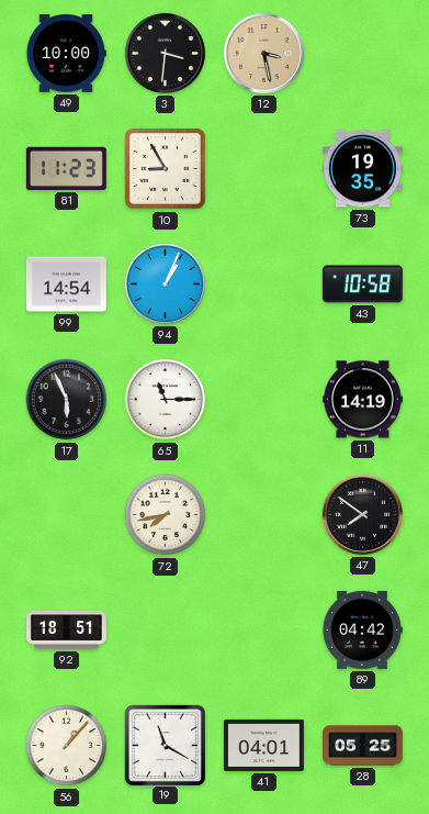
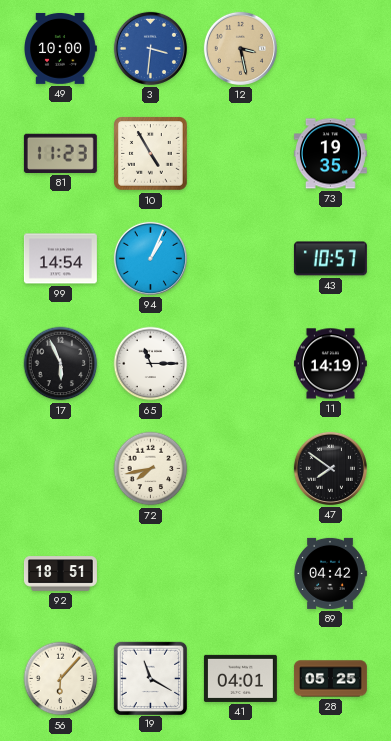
3 dial: black -> blue
10: 8:55 -> 4:55
43: 10:58 -> 10:57
56: 1:07 -> 6:07
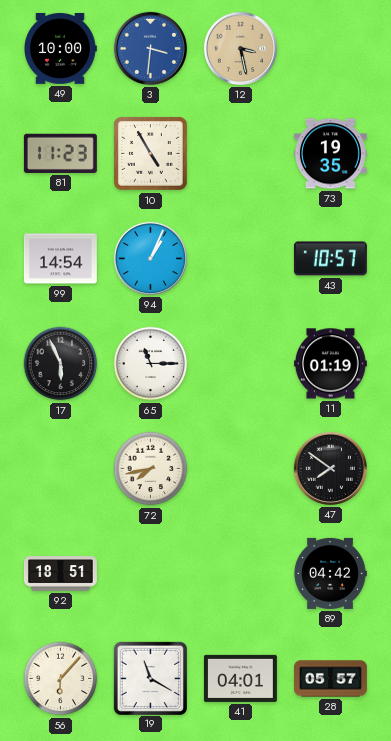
11: 14:19 -> 01:19
28: 05:25 -> 05:57
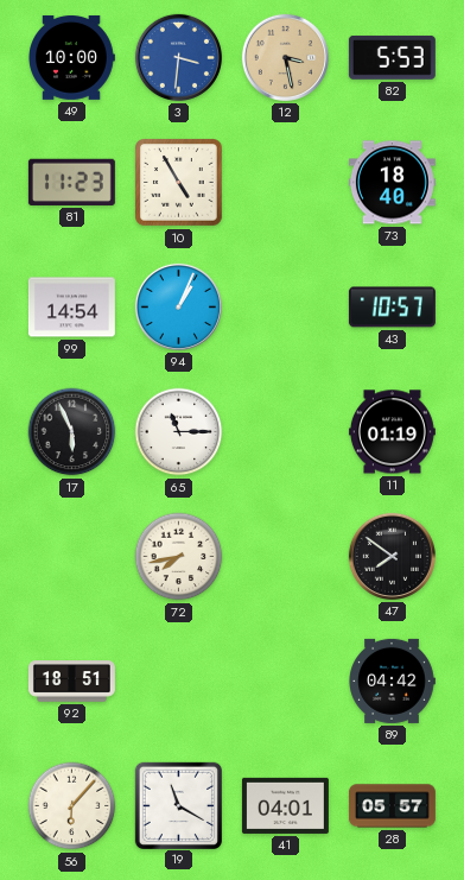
82: none -> 5:53
73: 19:35 -> 18:40
